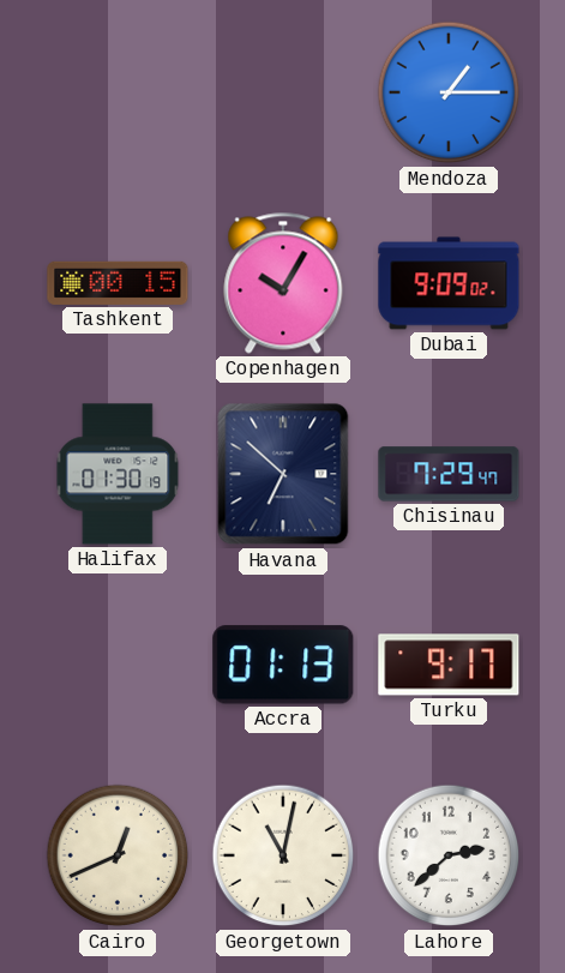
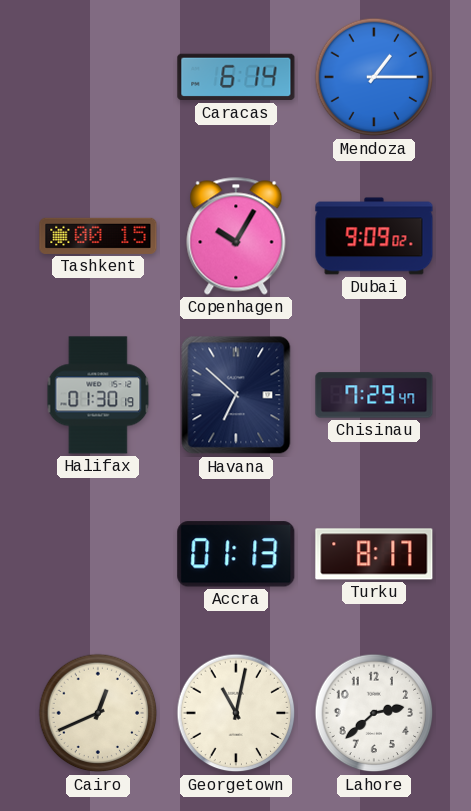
Caracas: none -> 6:14
Turku: 9:17 -> 8:17
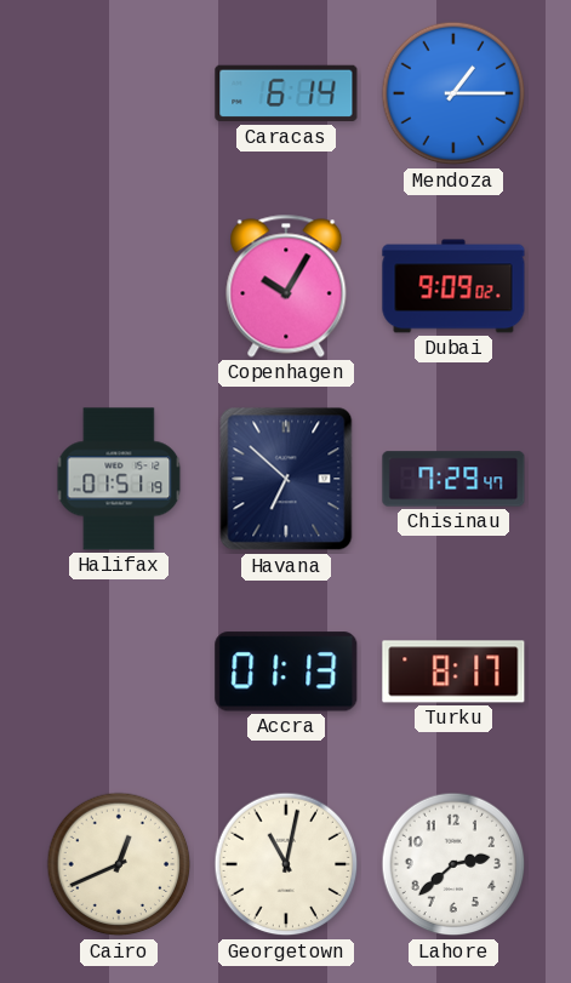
Tashkent: 00:15 -> none
Halifax: 01:30 -> 01:51
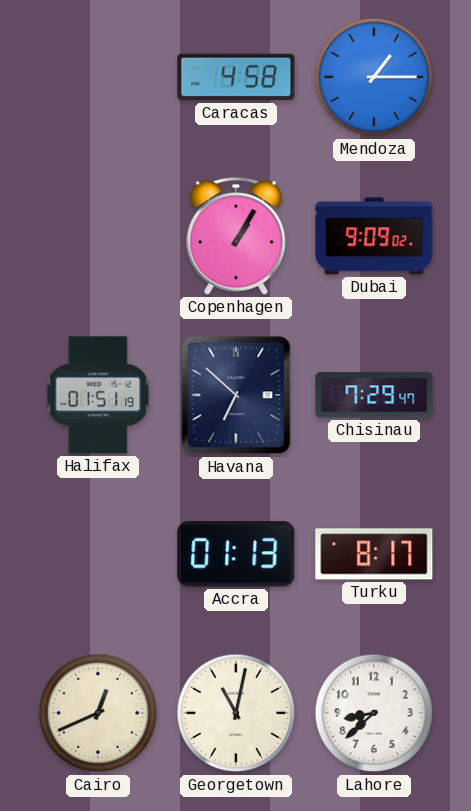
Caracas: 6:14 -> 4:58
Copenhagen: 10:05 -> 1:05
Lahore: 2:38 -> 8:38
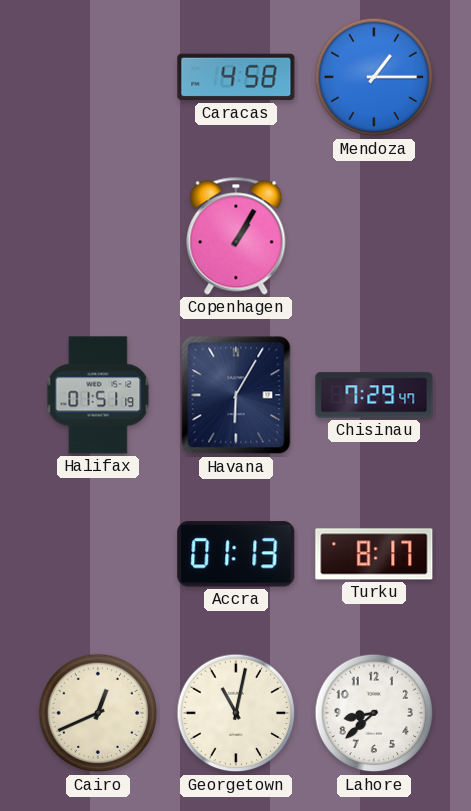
Dubai: 9:09 -> none
Havana: 6:52 -> 6:05
